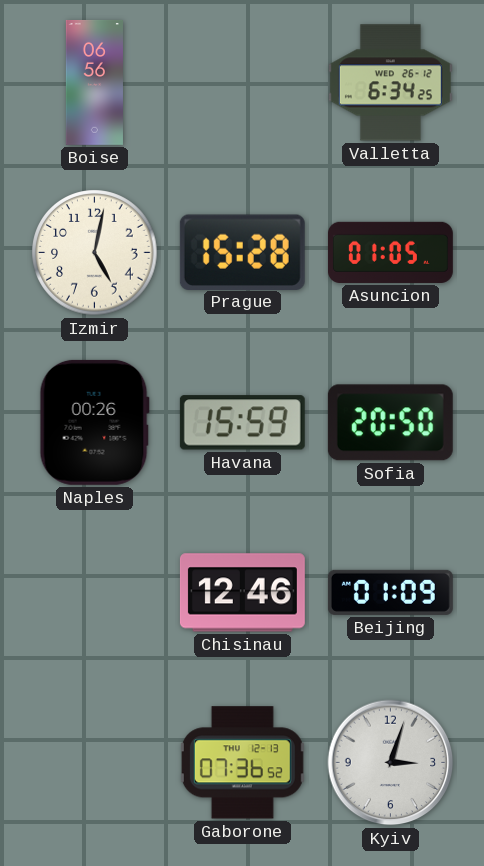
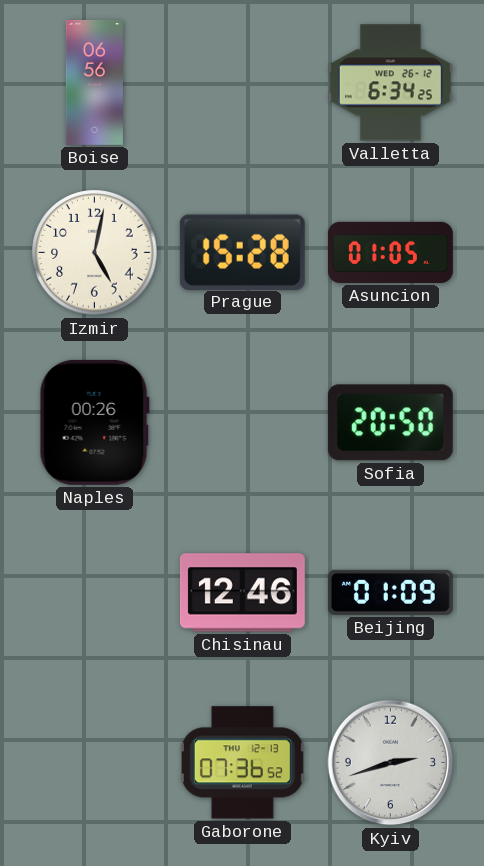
Havana: 15:59 -> none
Kyiv: 3:03 -> 2:42
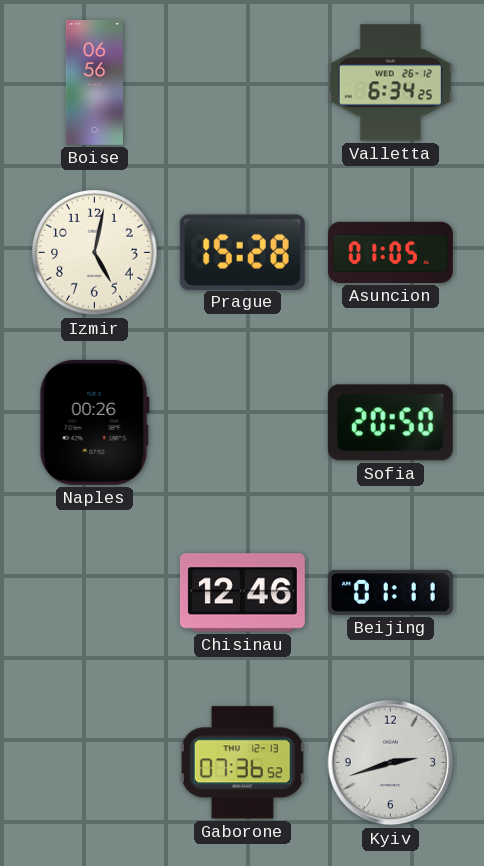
Beijing: 01:09 -> 01:11
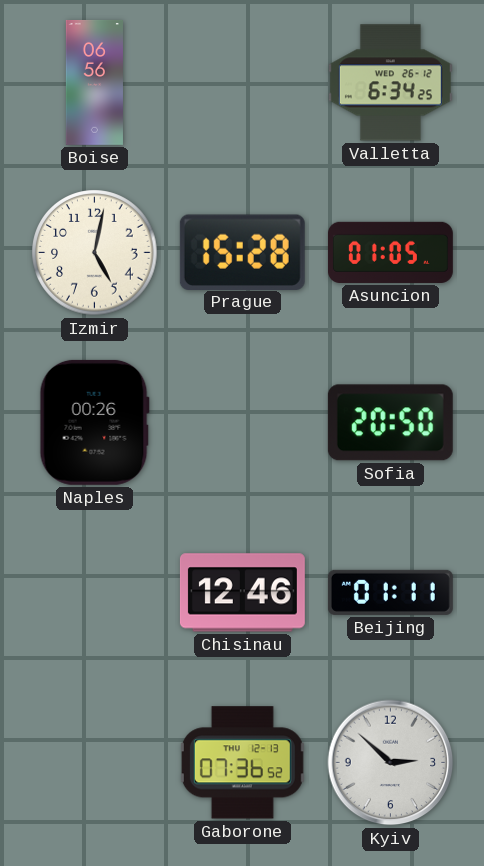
Kyiv: 2:42 -> 2:52
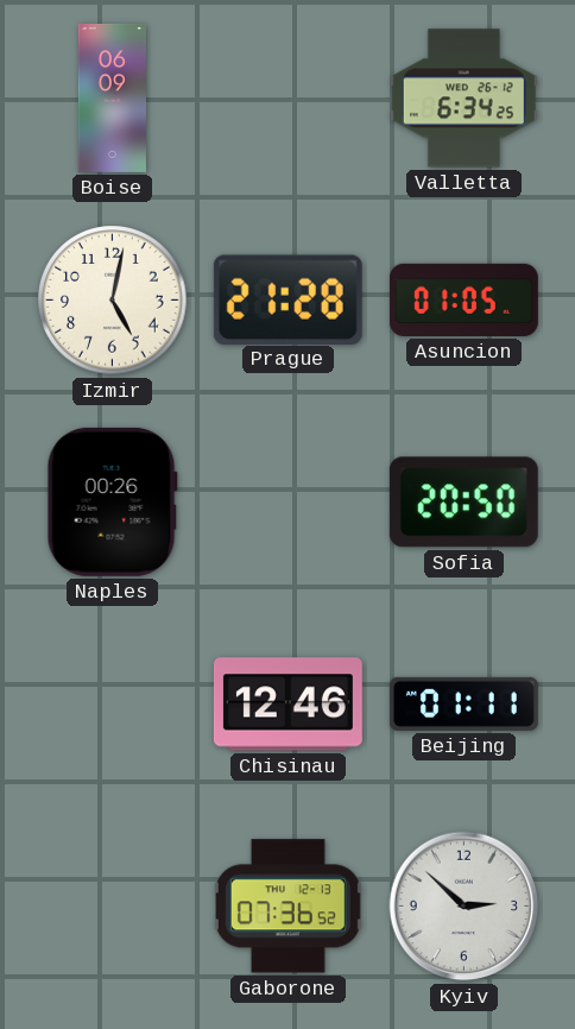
Boise: 06:56 -> 06:09
Prague: 15:28 -> 21:28
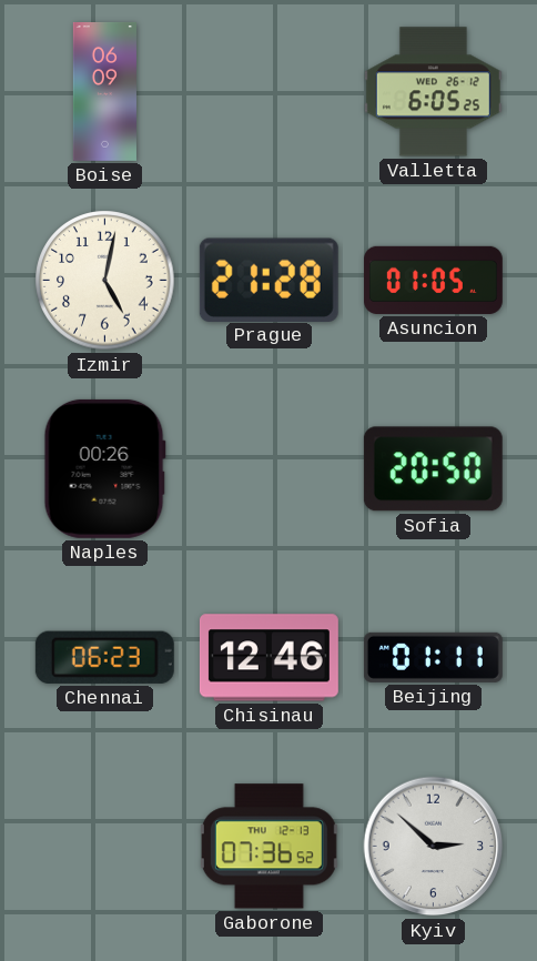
Valletta: 6:34 -> 6:05
Chennai: none -> 06:23
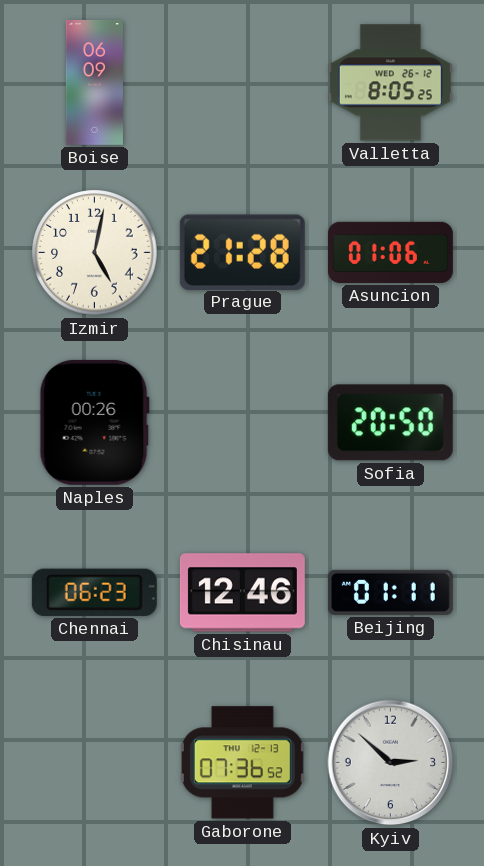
Valletta: 6:05 -> 8:05
Asuncion: 01:05 -> 01:06
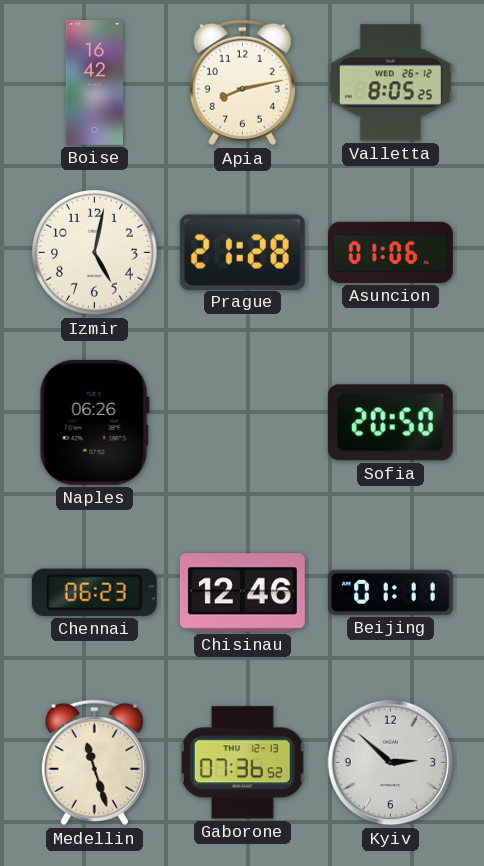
Boise: 06:09 -> 16:42
Apia: none -> 8:13
Naples: 00:26 -> 06:26
Medellin: none -> 11:27
